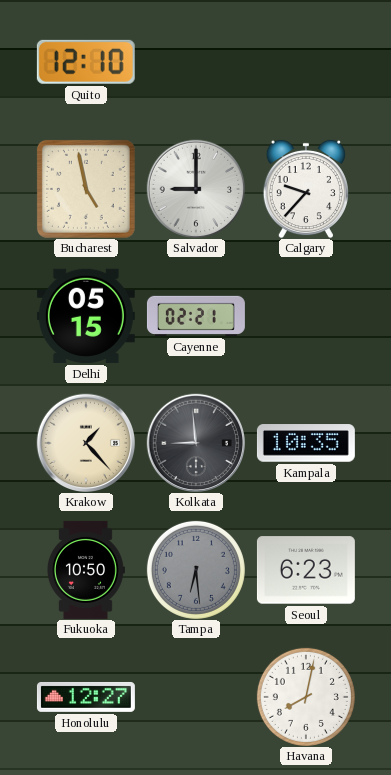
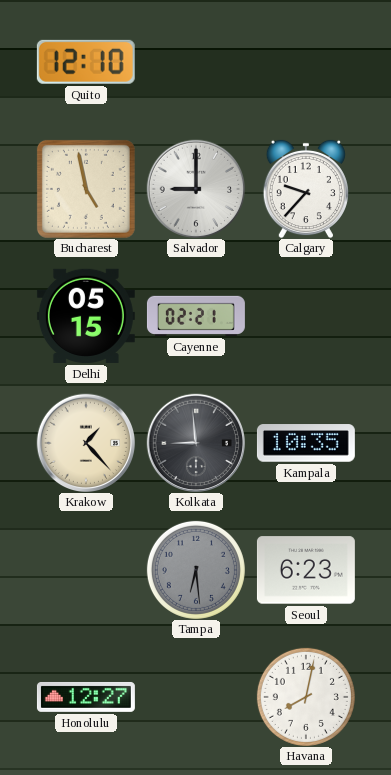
Fukuoka: 10:50 -> none
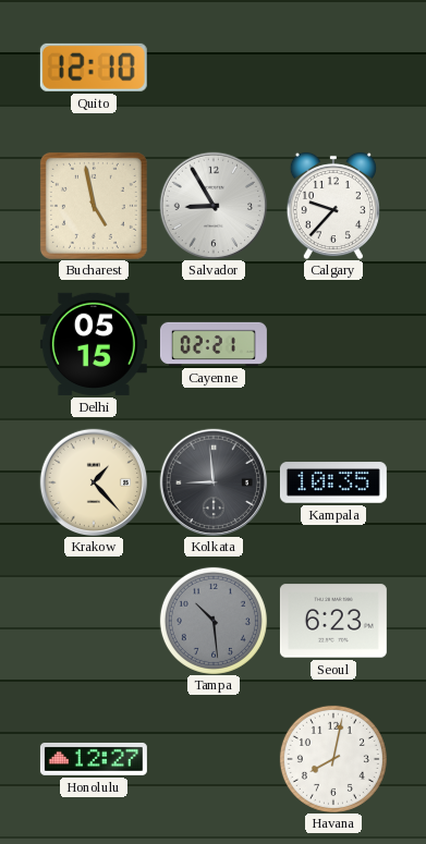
Salvador: 9:00 -> 8:55
Tampa: 6:29 -> 10:29
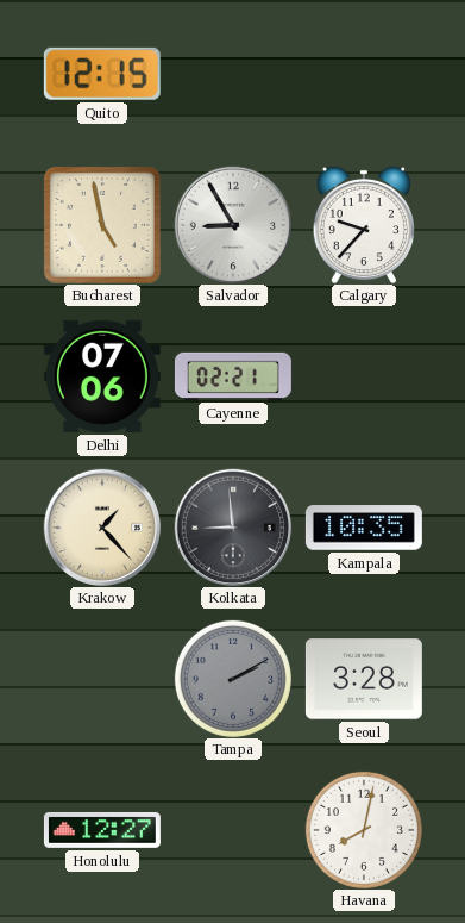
Quito: 12:10 -> 12:15
Delhi: 05:15 -> 07:06
Tampa: 10:29 -> 2:10
Seoul: 6:23 -> 3:28
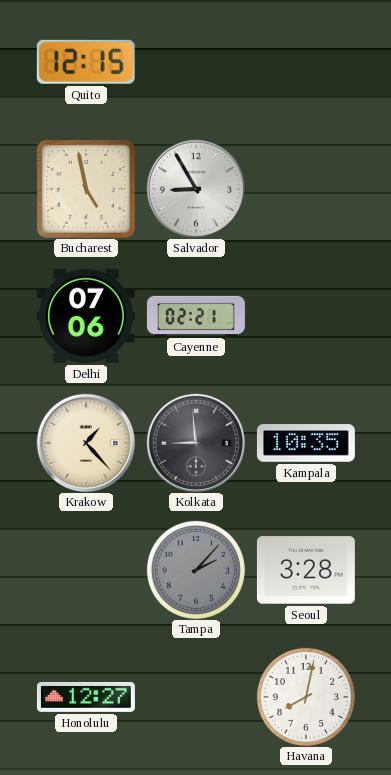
Calgary: 9:37 -> none
Tampa: 2:10 -> 2:07
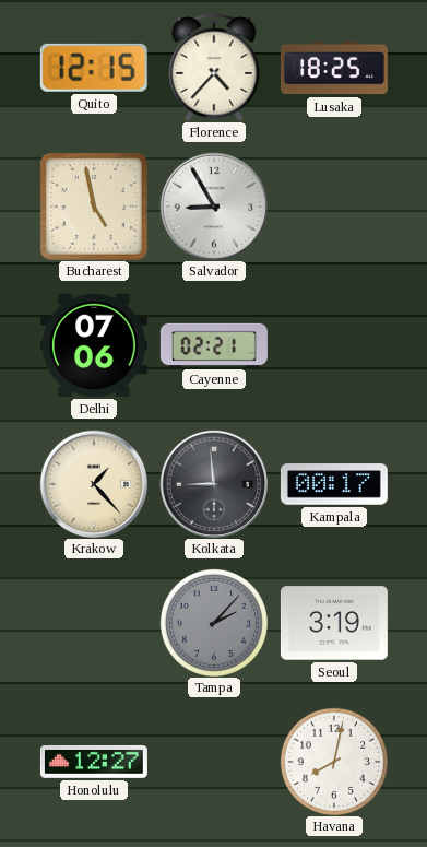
Florence: none -> 4:37
Lusaka: none -> 18:25
Kampala: 10:35 -> 00:17
Seoul: 3:28 -> 3:19
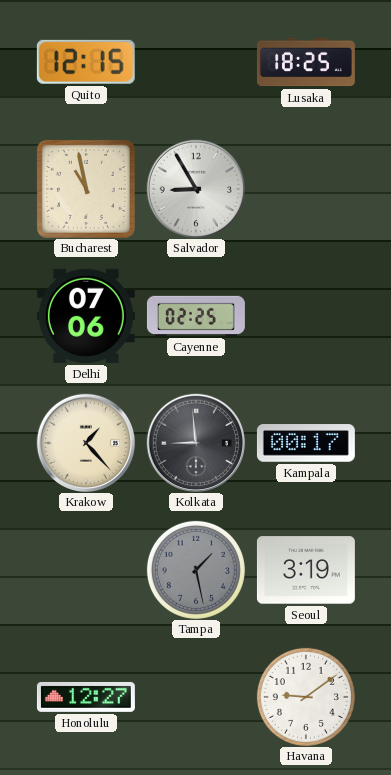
Florence: 4:37 -> none
Bucharest: 4:58 -> 10:58
Cayenne: 02:21 -> 02:25
Tampa: 2:07 -> 1:28
Havana: 8:02 -> 9:09
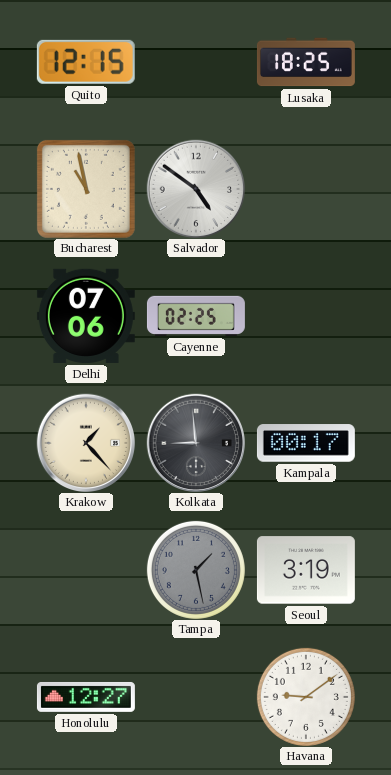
Salvador: 8:55 -> 4:51
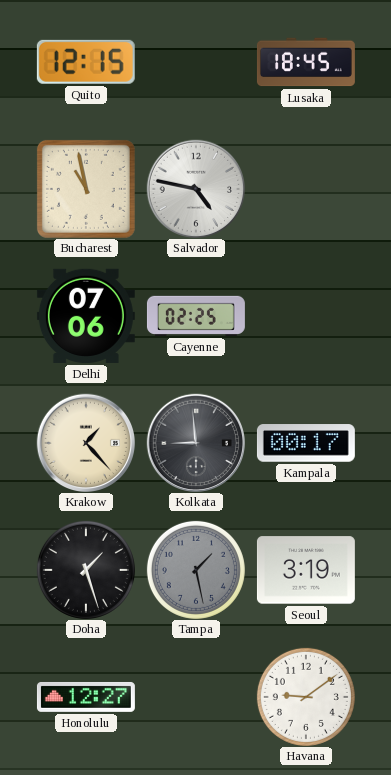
Lusaka: 18:25 -> 18:45
Salvador: 4:51 -> 4:47
Doha: none -> 1:27
